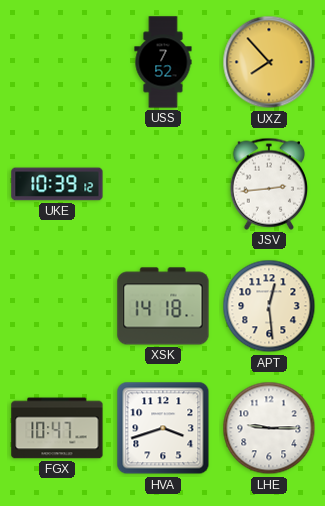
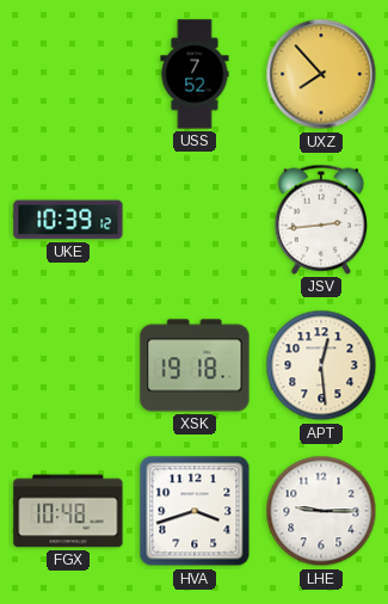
XSK: 14:18 -> 19:18
FGX: 10:47 -> 10:48
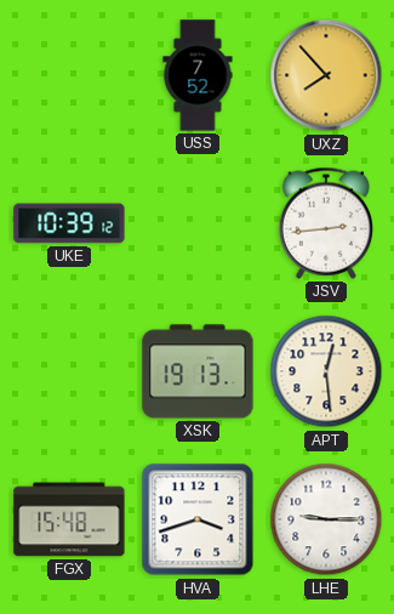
XSK: 19:18 -> 19:13
FGX: 10:48 -> 15:48
